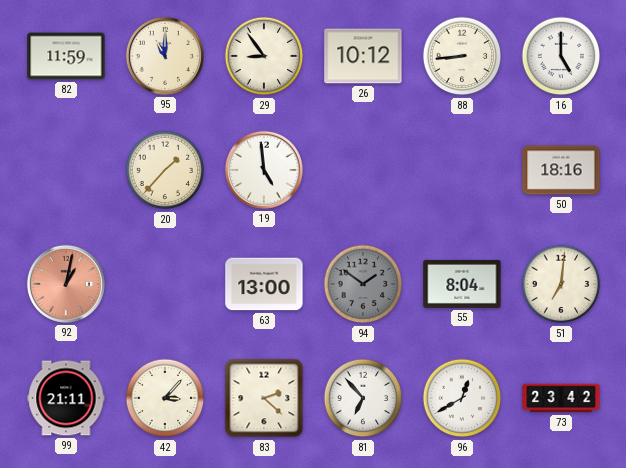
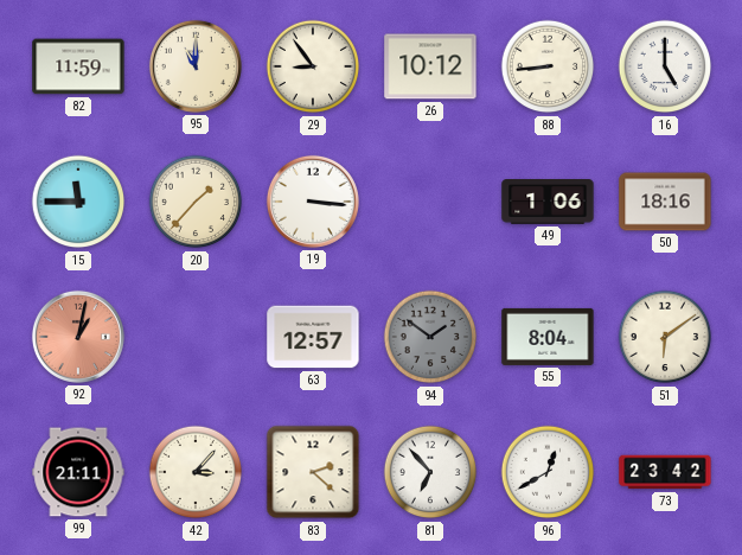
15: none -> 11:45
19: 4:59 -> 3:16
49: none -> 1:06
63: 13:00 -> 12:57
51: 7:01 -> 6:09
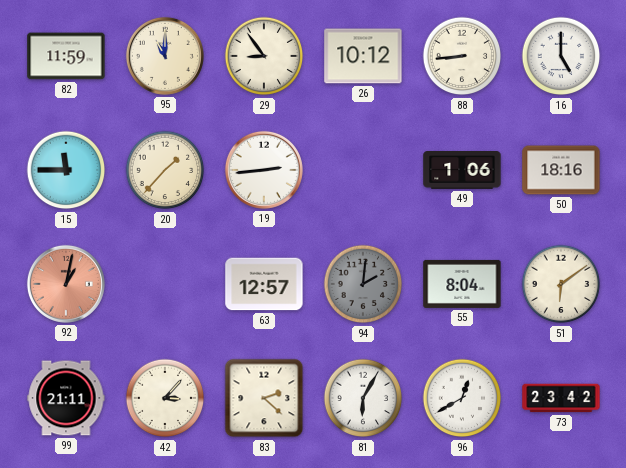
19: 3:16 -> 2:44
94: 1:51 -> 2:01
81: 6:53 -> 6:05
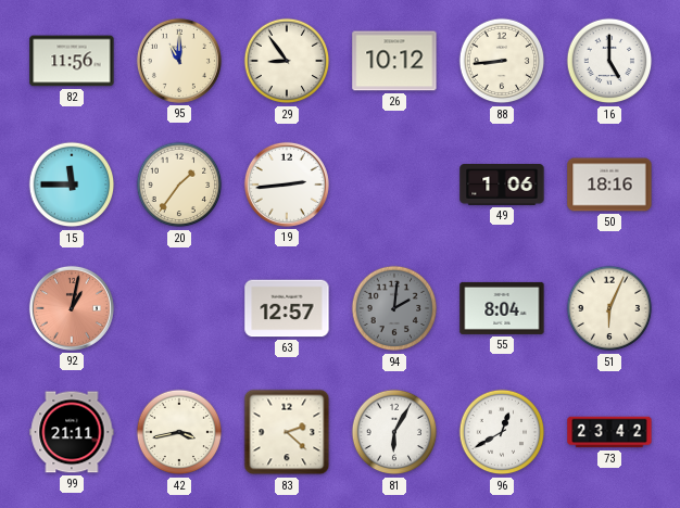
82: 11:59 -> 11:56
20: 1:37 -> 1:36
51: 6:09 -> 6:04
42: 3:07 -> 3:43
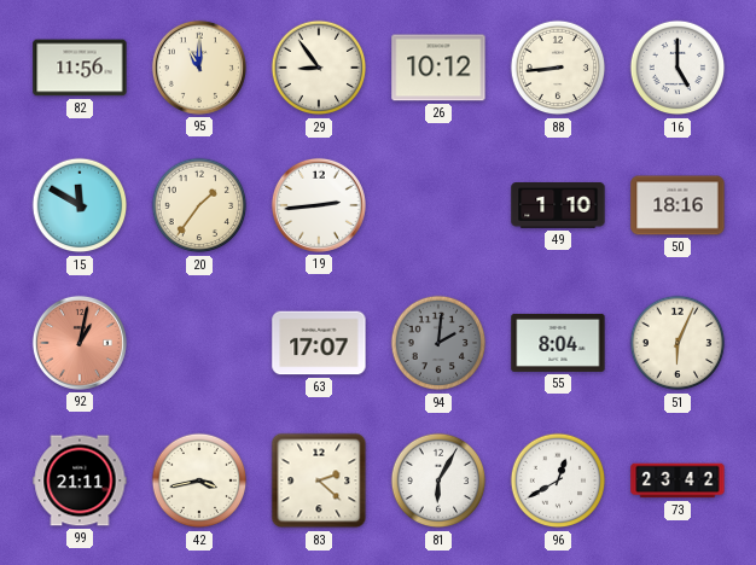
15: 11:45 -> 11:50
49: 1:06 -> 1:10
63: 12:57 -> 17:07
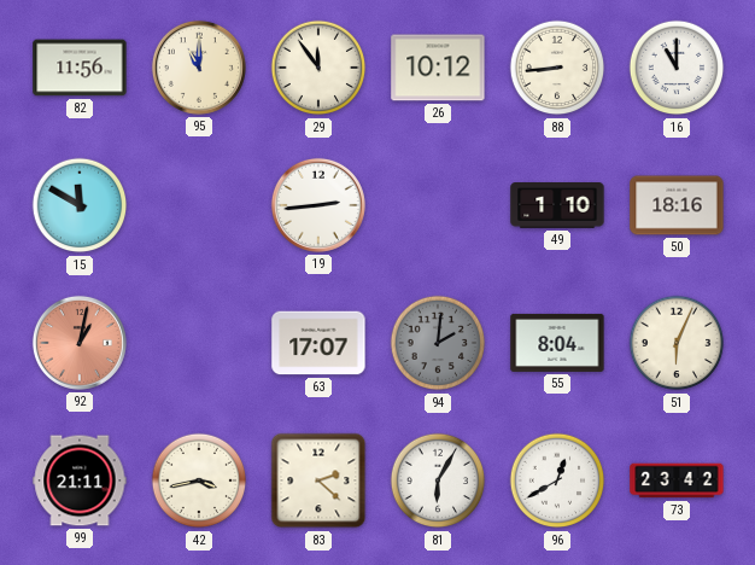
29: 8:54 -> 11:54
16: 5:00 -> 11:00
20: 1:36 -> none
